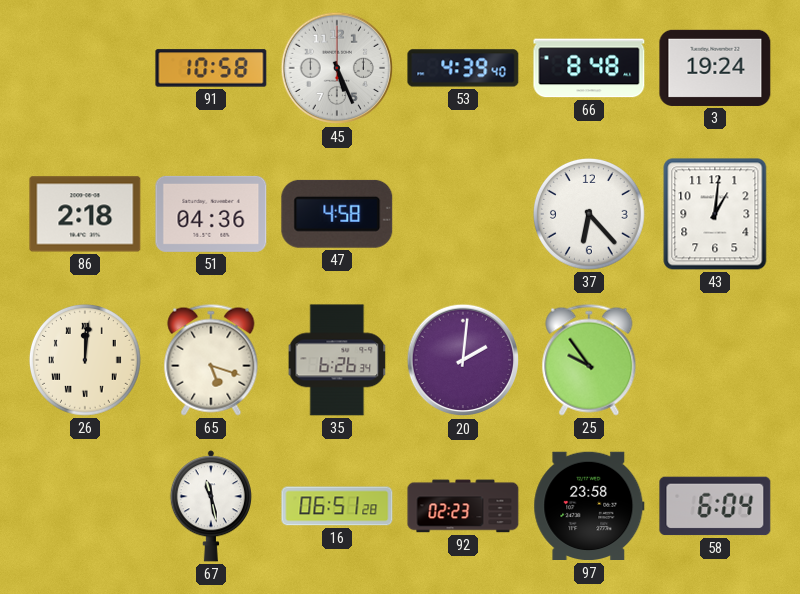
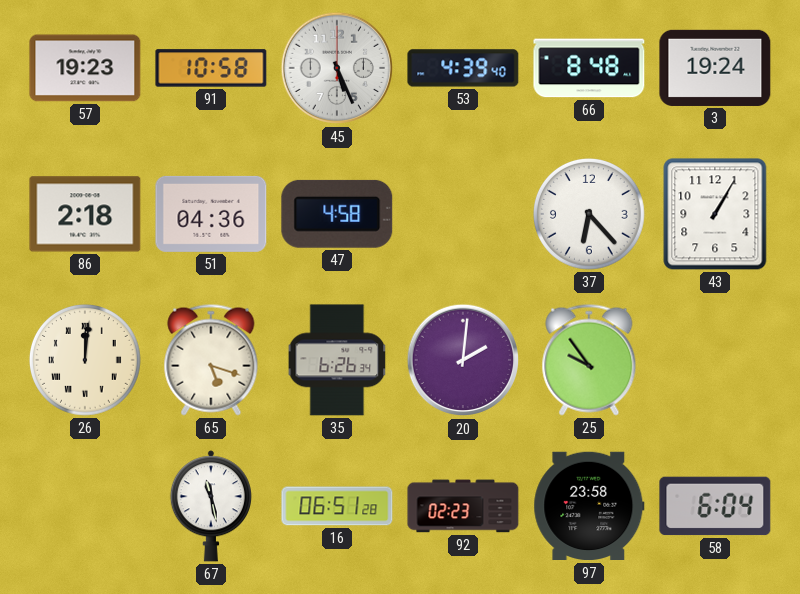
57: none -> 19:23
43: 1:01 -> 1:05
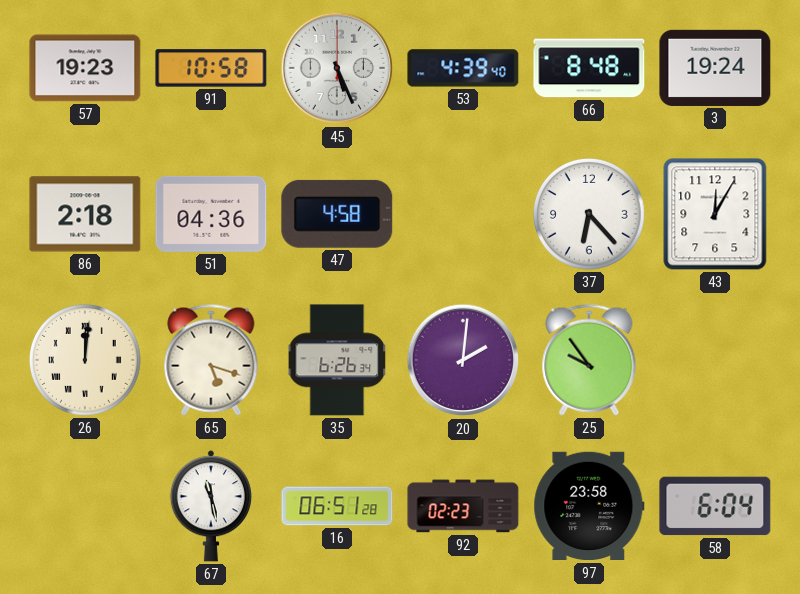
43: 1:05 -> 12:05
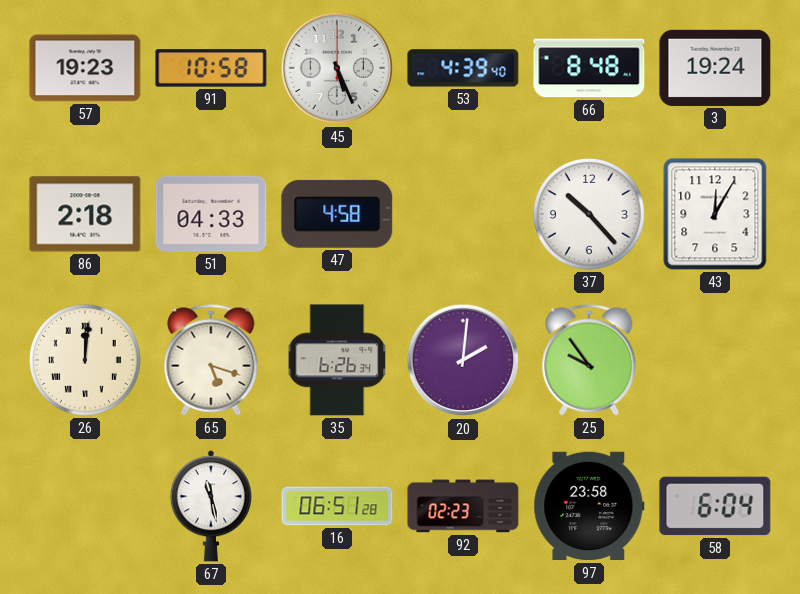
51: 04:36 -> 04:33
37: 6:23 -> 10:23
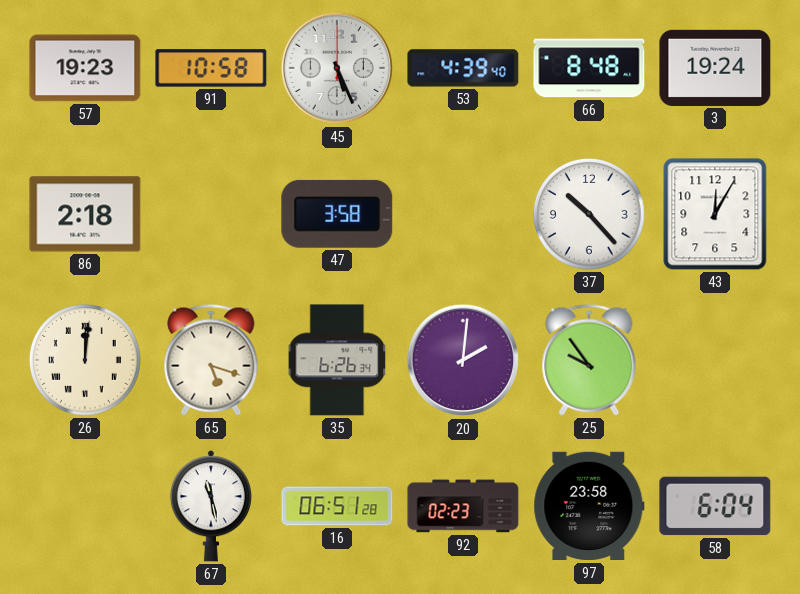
51: 04:33 -> none
47: 4:58 -> 3:58
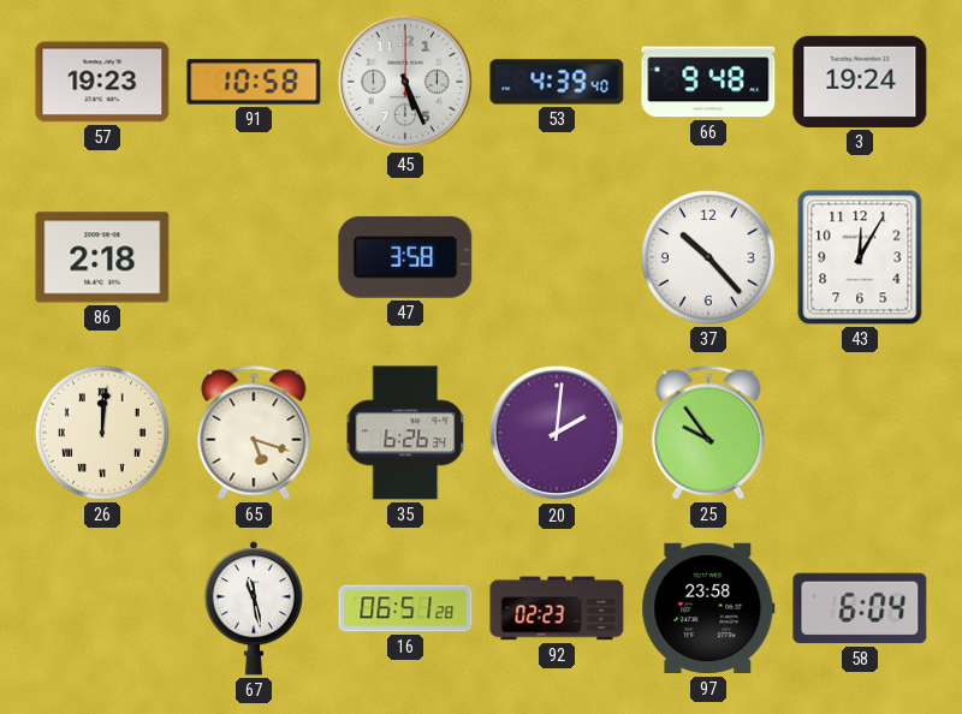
66: 8:48 -> 9:48
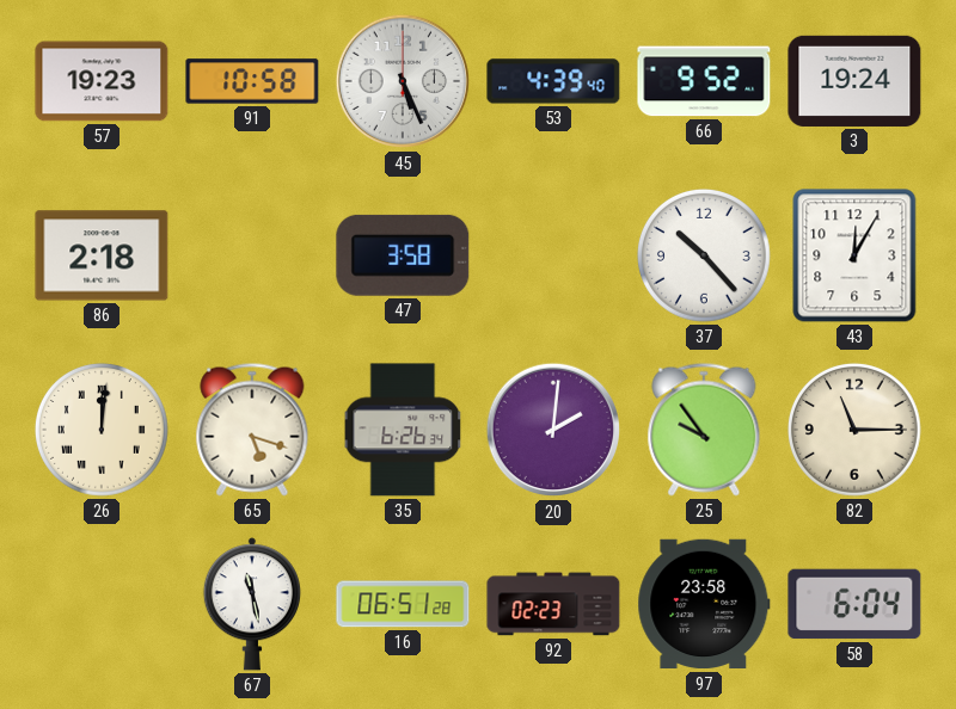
66: 9:48 -> 9:52
82: none -> 11:15
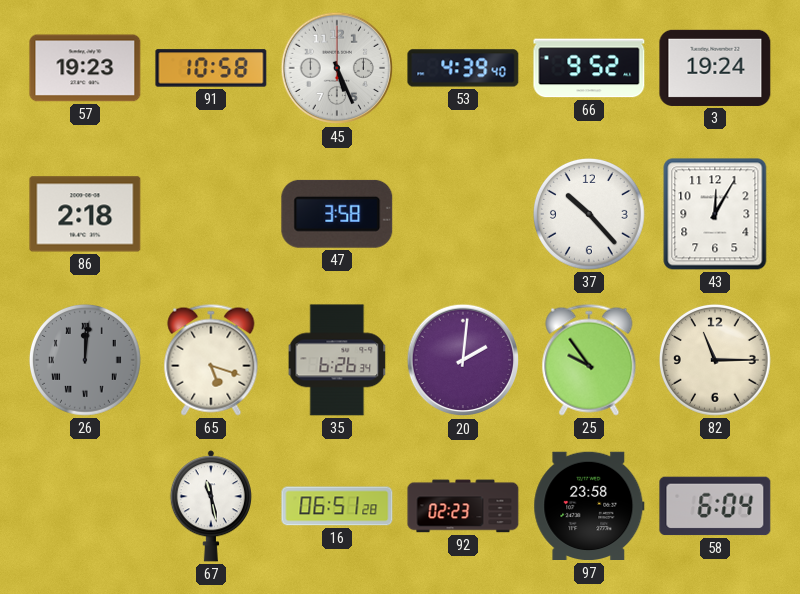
26 dial: cream -> grey
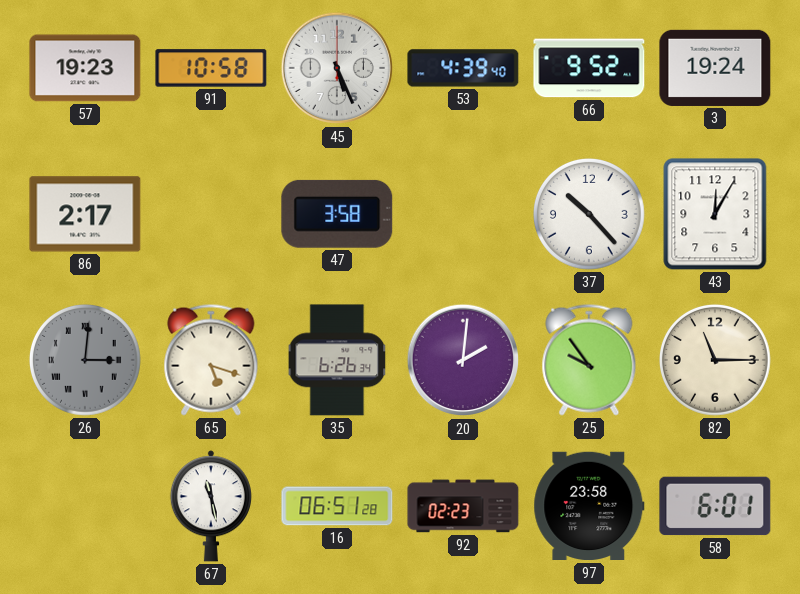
86: 2:18 -> 2:17
26: 12:01 -> 3:01
58: 6:04 -> 6:01
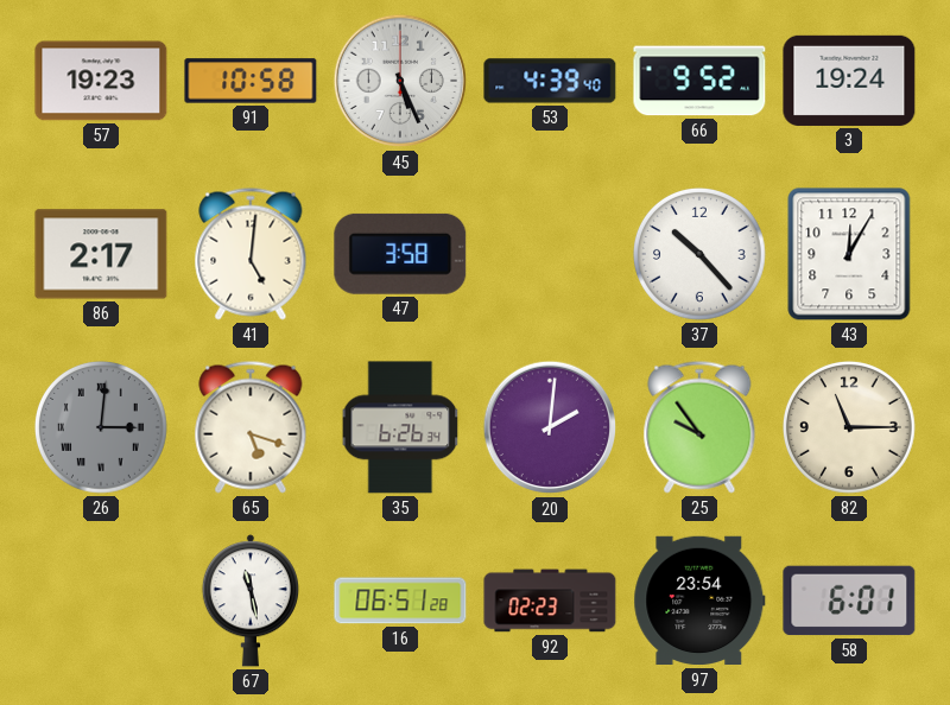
41: none -> 5:01
97: 23:58 -> 23:54
